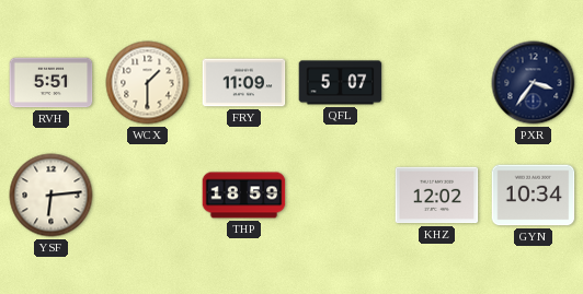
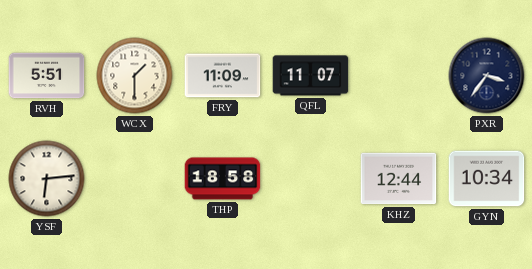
QFL: 5:07 -> 11:07
THP: 18:59 -> 18:58
KHZ: 12:02 -> 12:44
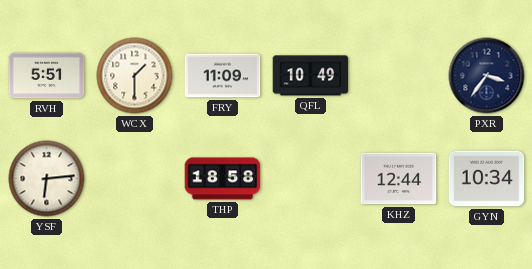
QFL: 11:07 -> 10:49
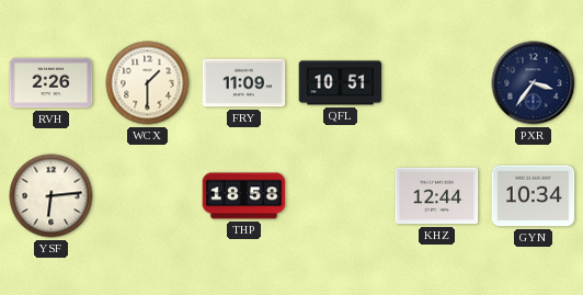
RVH: 5:51 -> 2:26
QFL: 10:49 -> 10:51
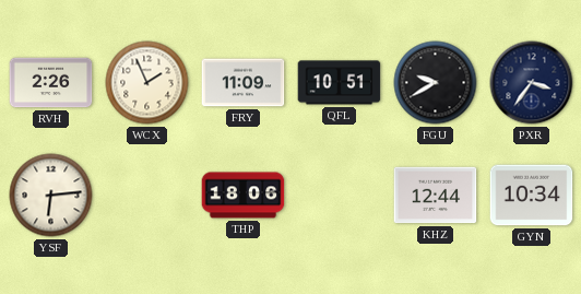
WCX: 1:30 -> 1:56
FGU: none -> 9:40
THP: 18:58 -> 18:06
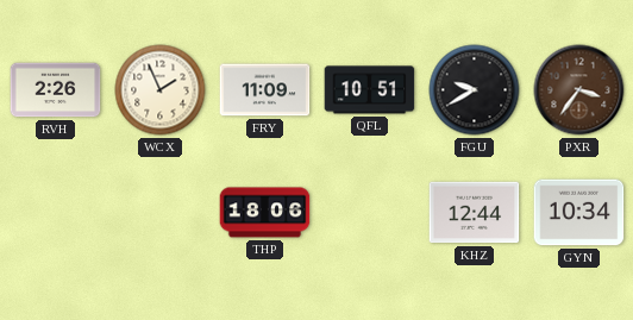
PXR dial: navy -> brown
YSF: 6:14 -> none
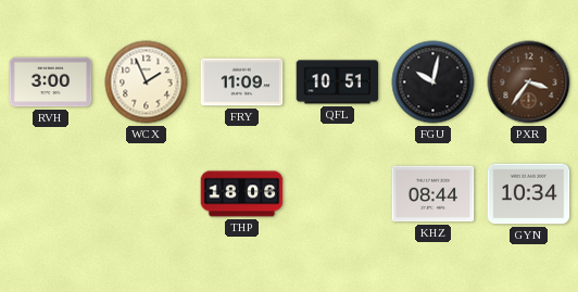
RVH: 2:26 -> 3:00
FGU: 9:40 -> 10:02
KHZ: 12:44 -> 08:44
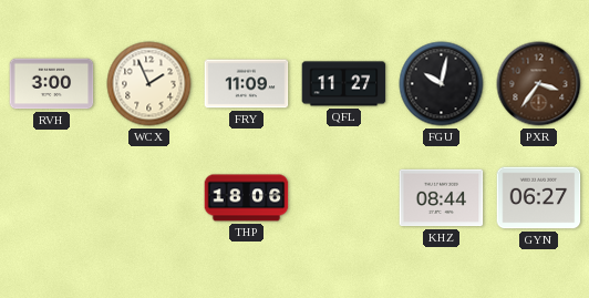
QFL: 10:51 -> 11:27
GYN: 10:34 -> 06:27
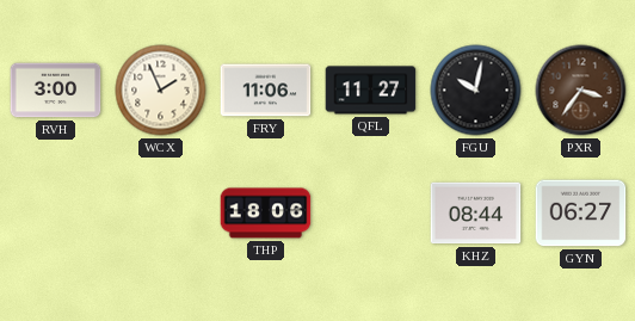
FRY: 11:09 -> 11:06
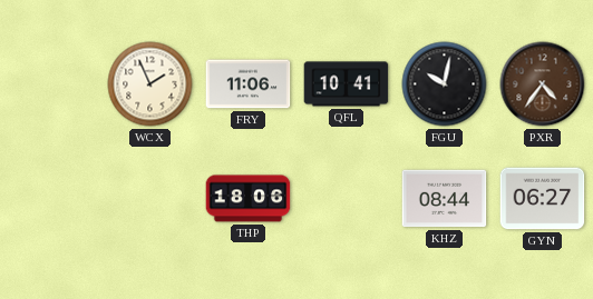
RVH: 3:00 -> none
QFL: 11:27 -> 10:41
PXR: 3:36 -> 4:36
